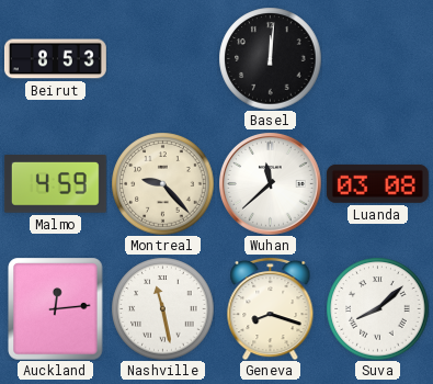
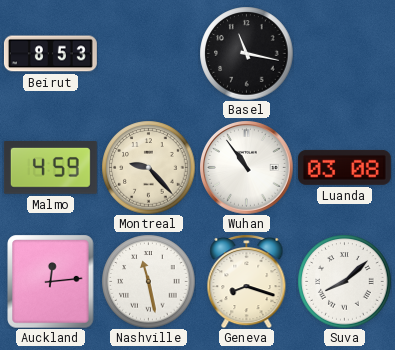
Basel: 12:01 -> 11:17
Wuhan: 11:38 -> 10:54
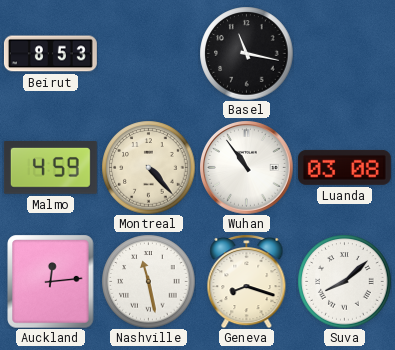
Montreal: 9:23 -> 4:23
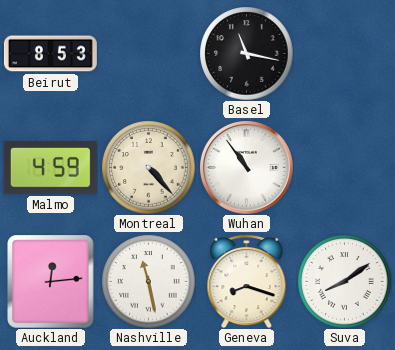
Luanda: 03:08 -> none
Suva: 8:08 -> 8:09
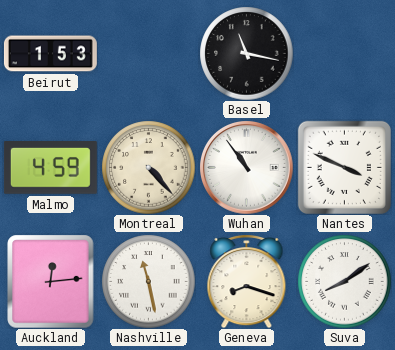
Beirut: 8:53 -> 1:53
Nantes: none -> 3:49
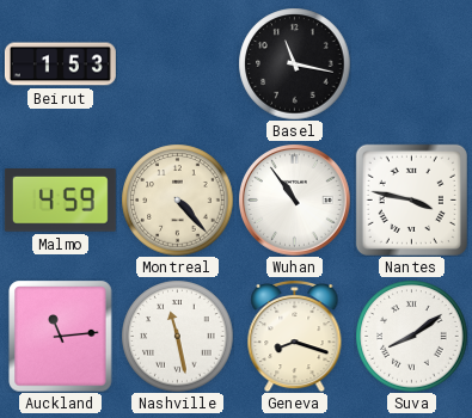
Nantes: 3:49 -> 3:47
Auckland: 12:14 -> 11:14
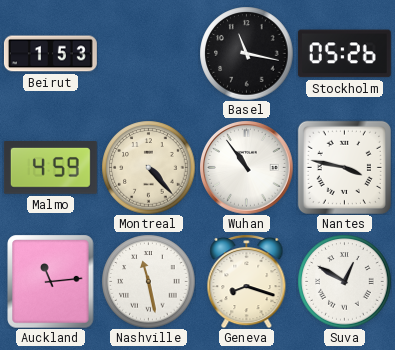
Stockholm: none -> 05:26
Suva: 8:09 -> 12:50
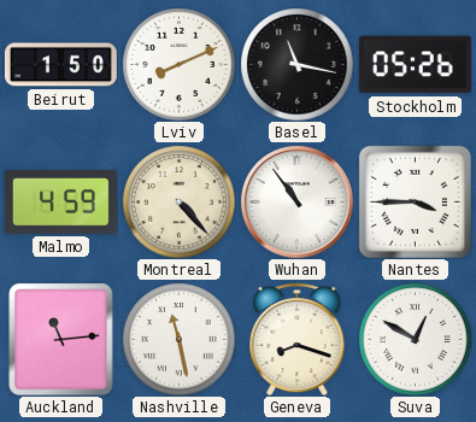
Beirut: 1:53 -> 1:50
Lviv: none -> 8:11
Nantes: 3:47 -> 3:45
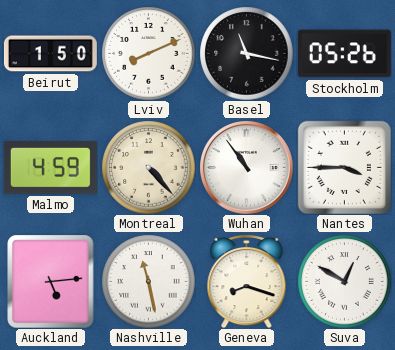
Auckland: 11:14 -> 5:14
